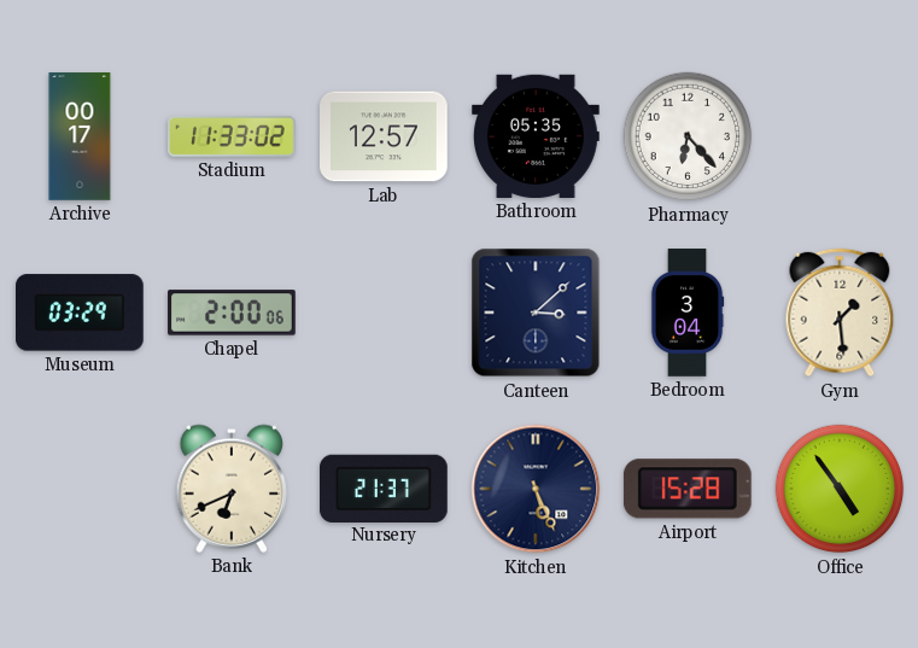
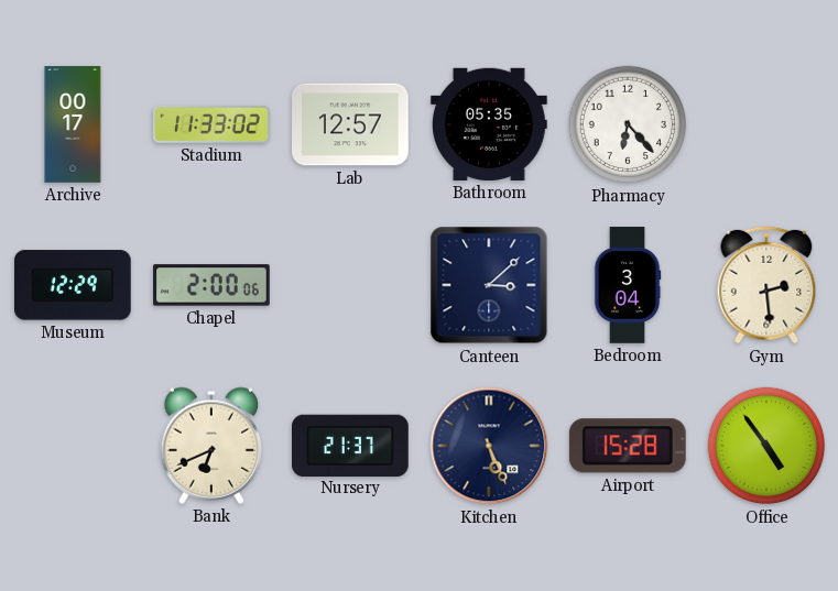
Museum: 03:29 -> 12:29
Gym: 1:29 -> 2:29
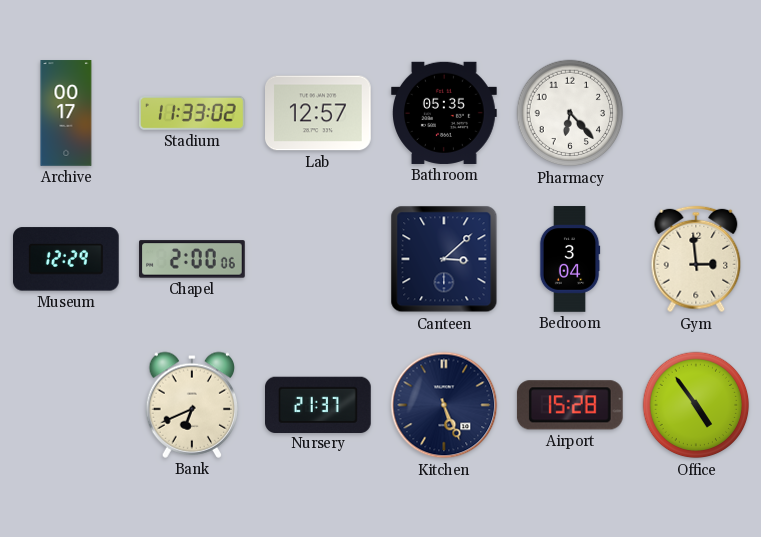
Gym: 2:29 -> 2:59
